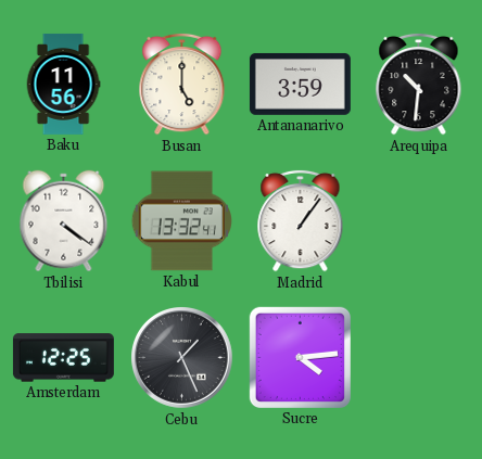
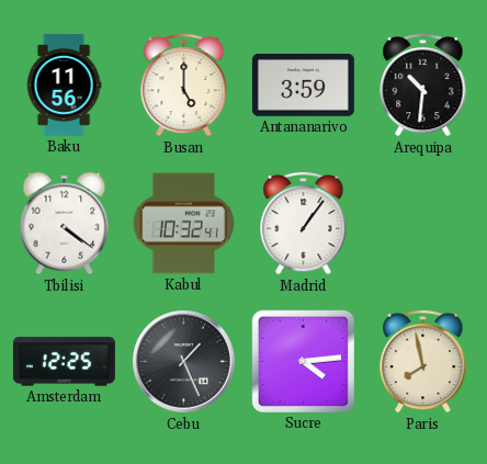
Kabul: 13:32 -> 10:32
Paris: none -> 7:58
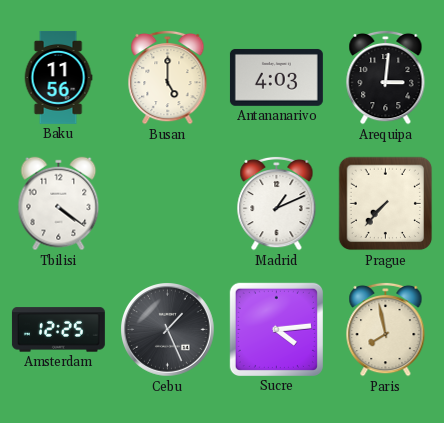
Antananarivo: 3:59 -> 4:03
Arequipa: 10:31 -> 3:01
Kabul: 10:32 -> none
Madrid: 1:06 -> 1:11
Prague: none -> 7:37
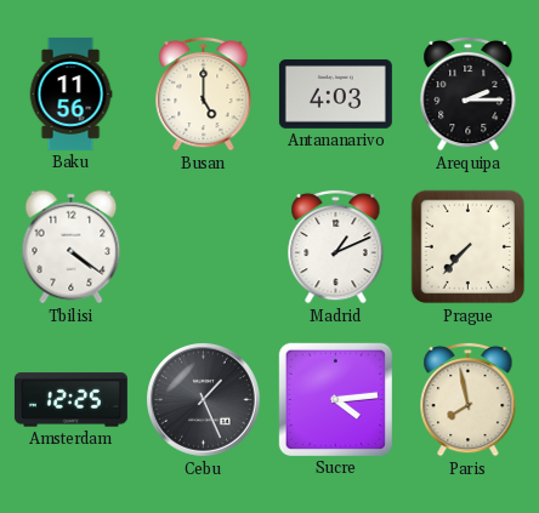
Arequipa: 3:01 -> 2:15
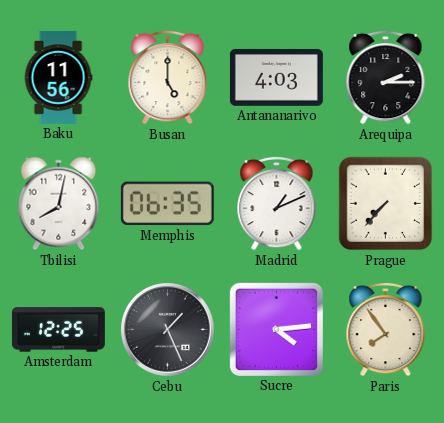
Tbilisi: 4:21 -> 8:02
Memphis: none -> 06:35
Paris: 7:58 -> 7:54
